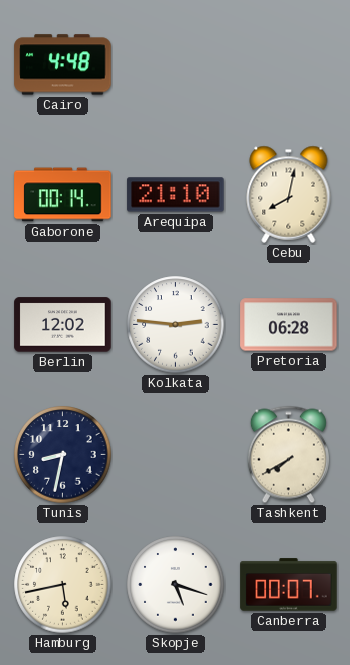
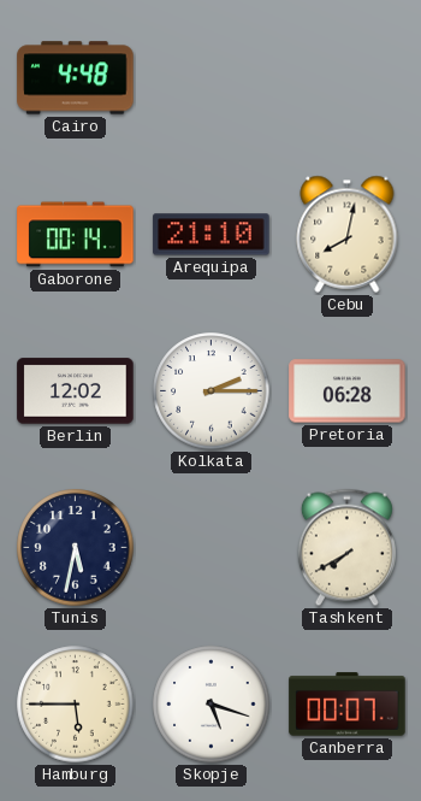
Kolkata: 2:46 -> 2:15
Tunis: 8:32 -> 5:32
Hamburg: 5:43 -> 5:45
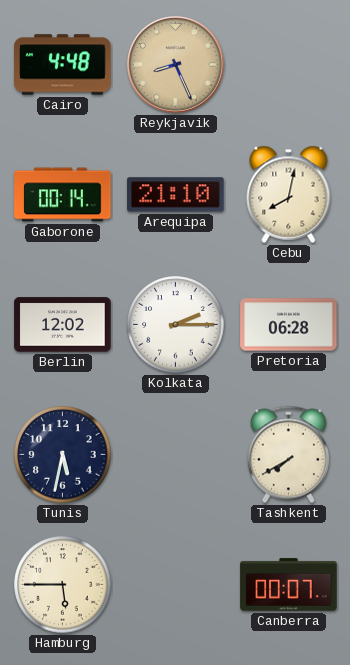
Reykjavik: none -> 8:26
Skopje: 5:18 -> none
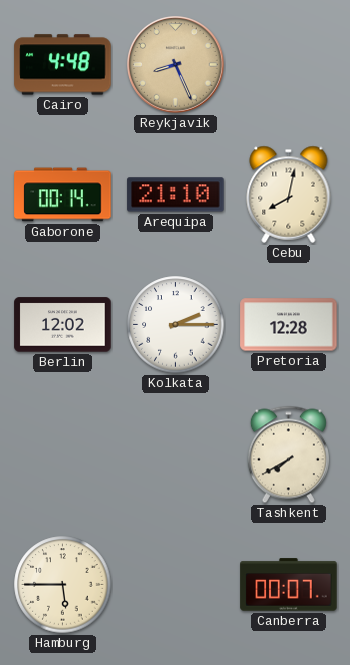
Pretoria: 06:28 -> 12:28
Tunis: 5:32 -> none
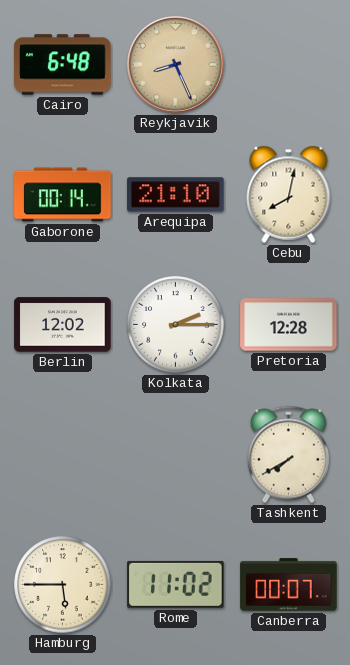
Cairo: 4:48 -> 6:48
Rome: none -> 11:02
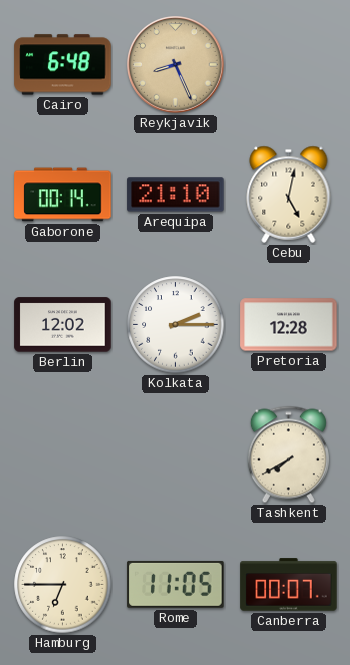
Cebu: 8:02 -> 5:02
Hamburg: 5:45 -> 6:45
Rome: 11:02 -> 11:05
